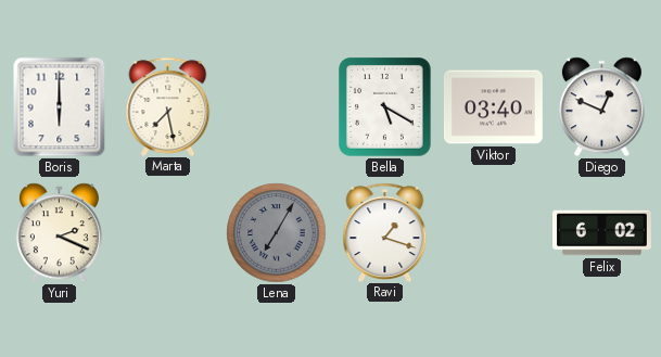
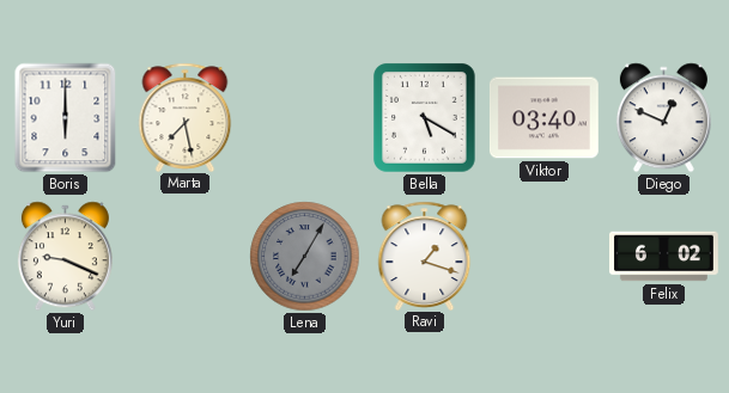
Yuri: 2:19 -> 9:19
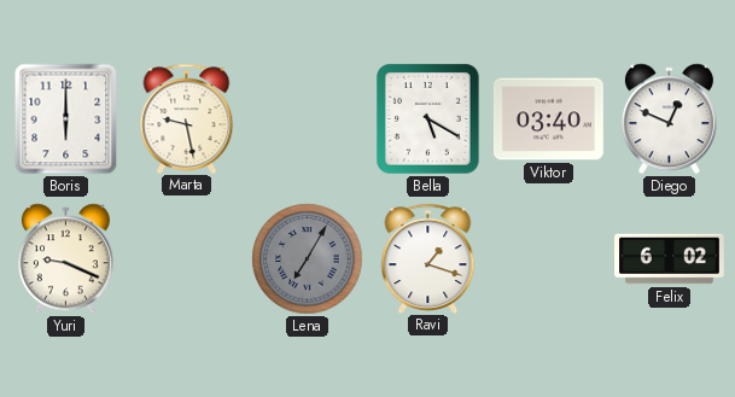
Marta: 7:28 -> 9:28
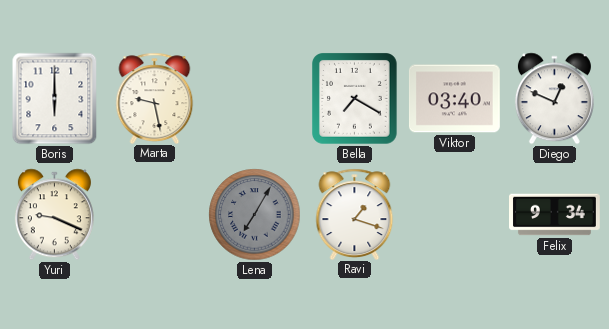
Bella: 5:20 -> 7:20
Felix: 6:02 -> 9:34
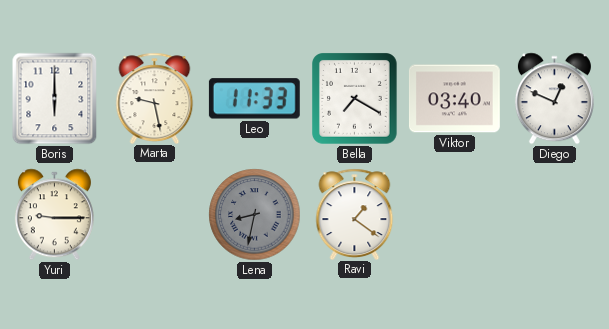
Leo: none -> 11:33
Yuri: 9:19 -> 9:15
Lena: 7:05 -> 8:32
Ravi: 1:18 -> 1:21
Felix: 9:34 -> none
